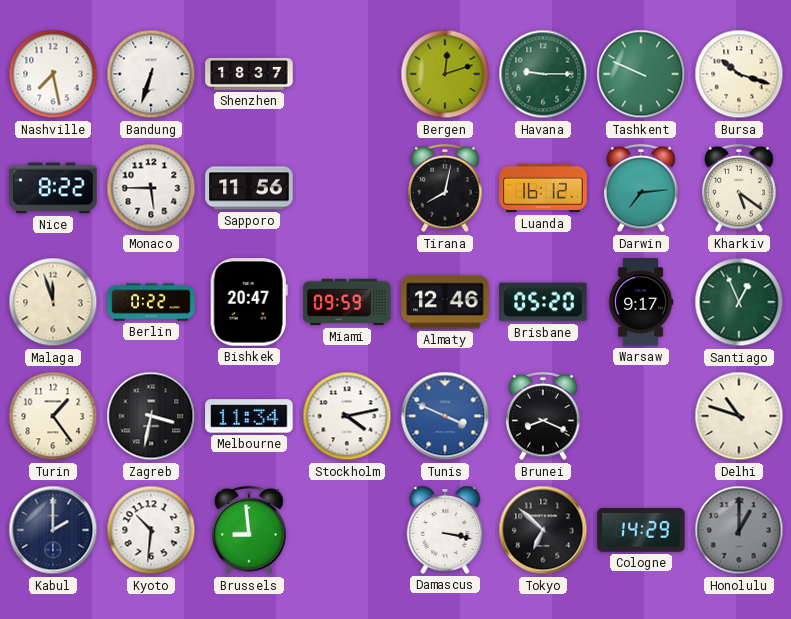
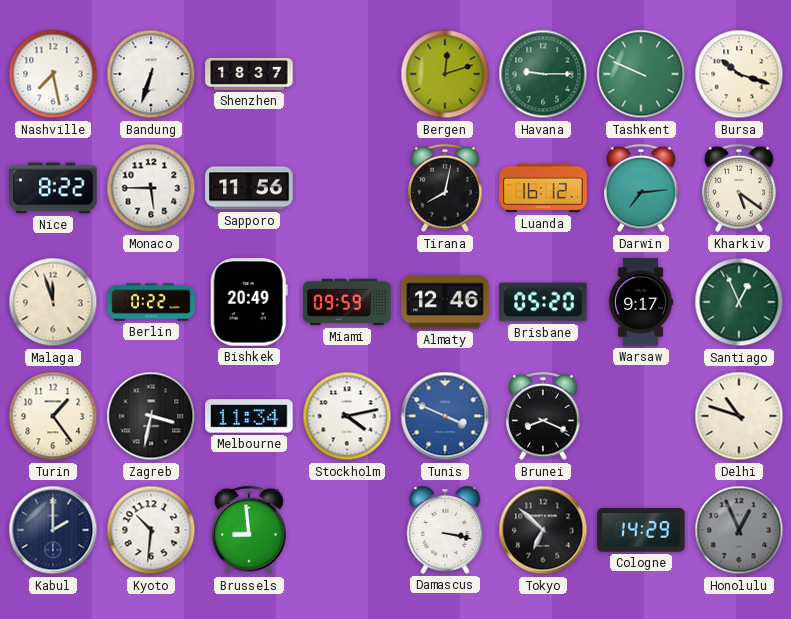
Bishkek: 20:47 -> 20:49
Honolulu: 1:00 -> 12:56
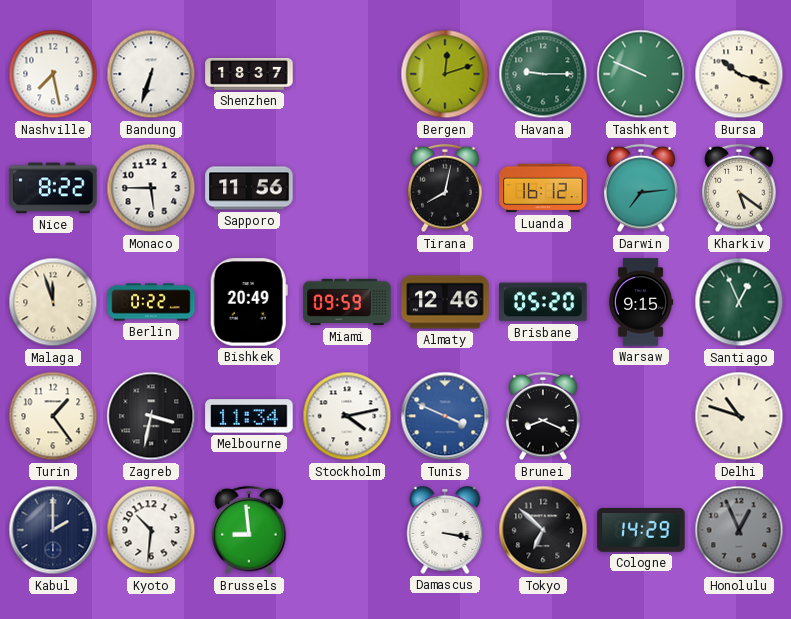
Warsaw: 9:17 -> 9:15
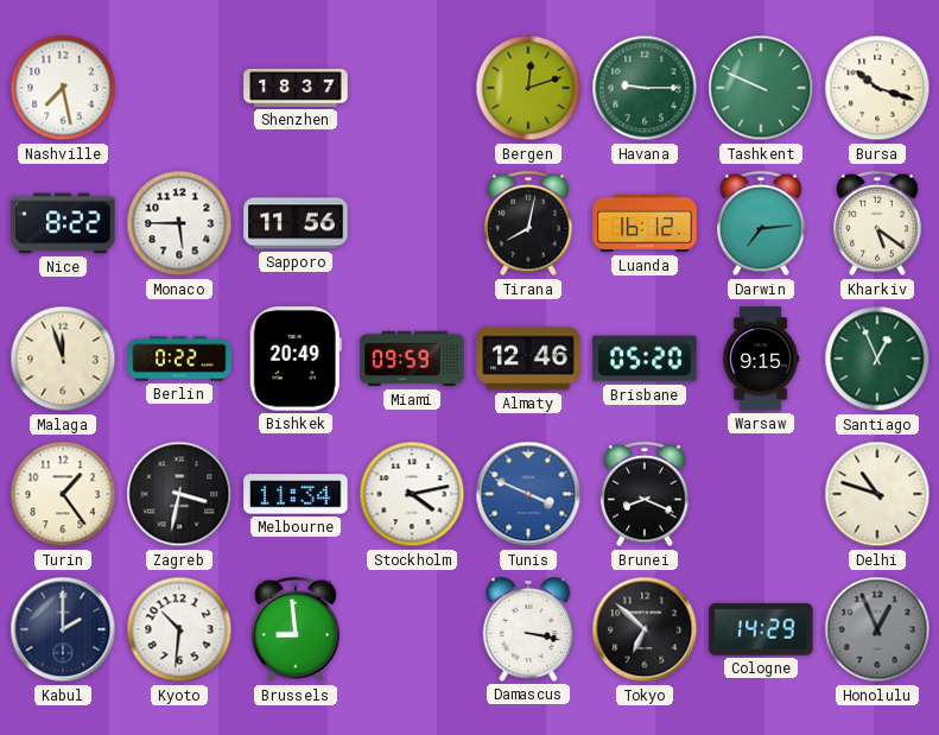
Bandung: 6:33 -> none
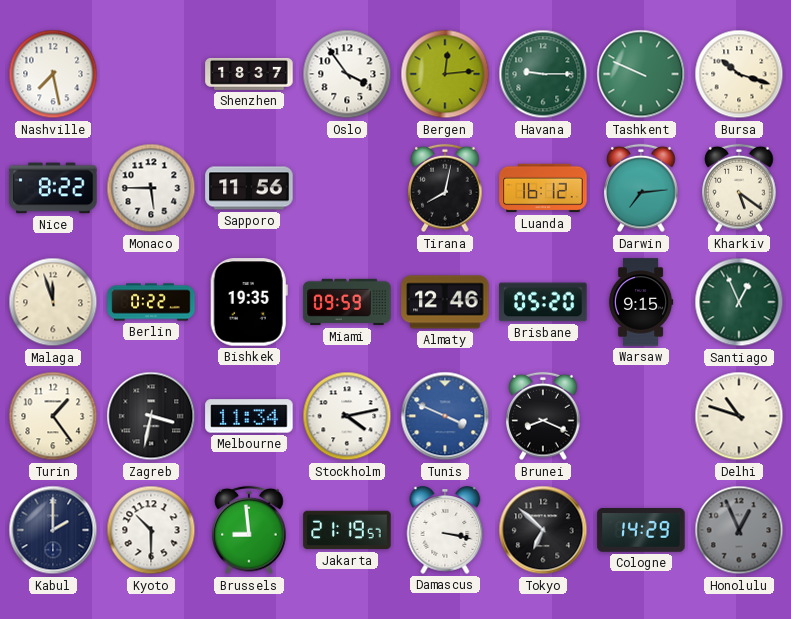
Oslo: none -> 3:54
Bergen: 12:12 -> 12:14
Bishkek: 20:49 -> 19:35
Kyoto: 10:31 -> 10:30
Jakarta: none -> 21:19
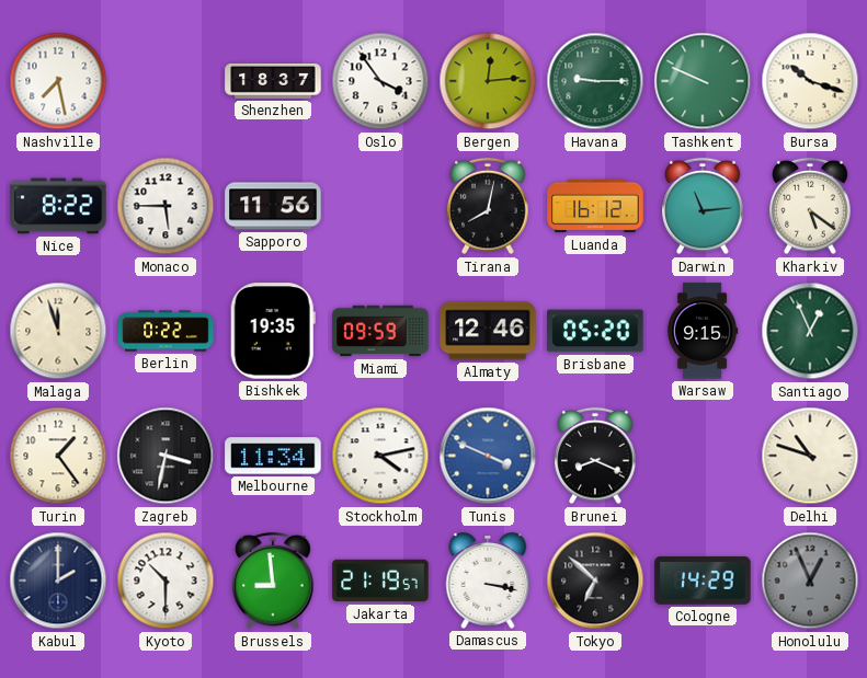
Darwin: 7:14 -> 11:14
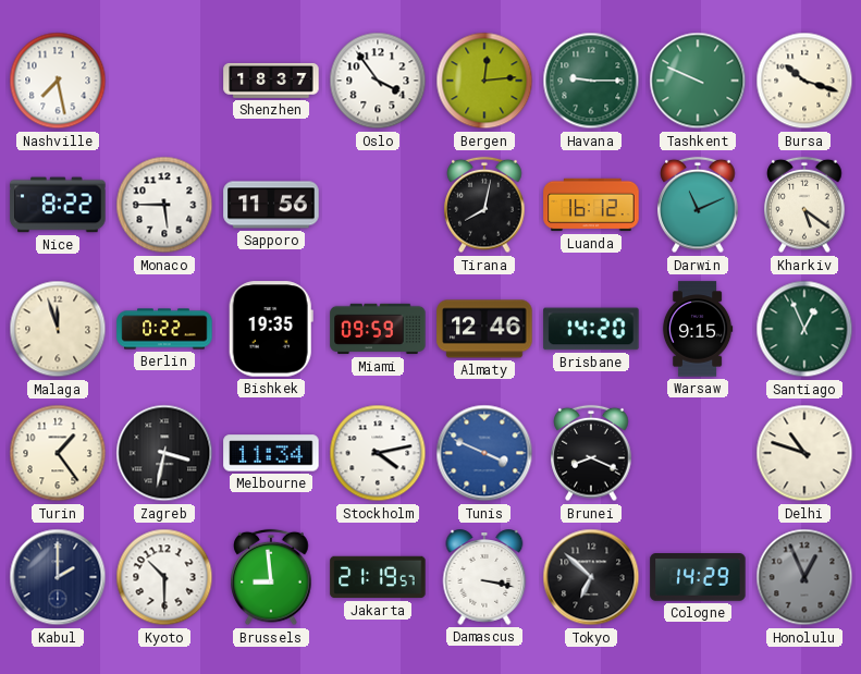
Darwin: 11:14 -> 11:11
Brisbane: 05:20 -> 14:20
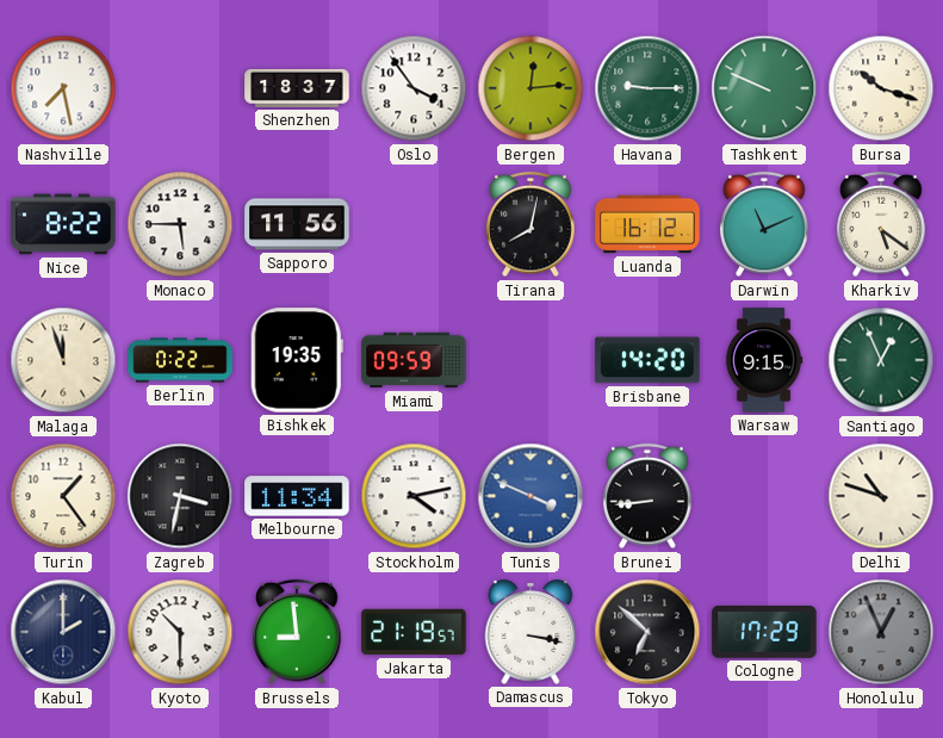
Almaty: 12:46 -> none
Brunei: 8:19 -> 8:44
Cologne: 14:29 -> 17:29
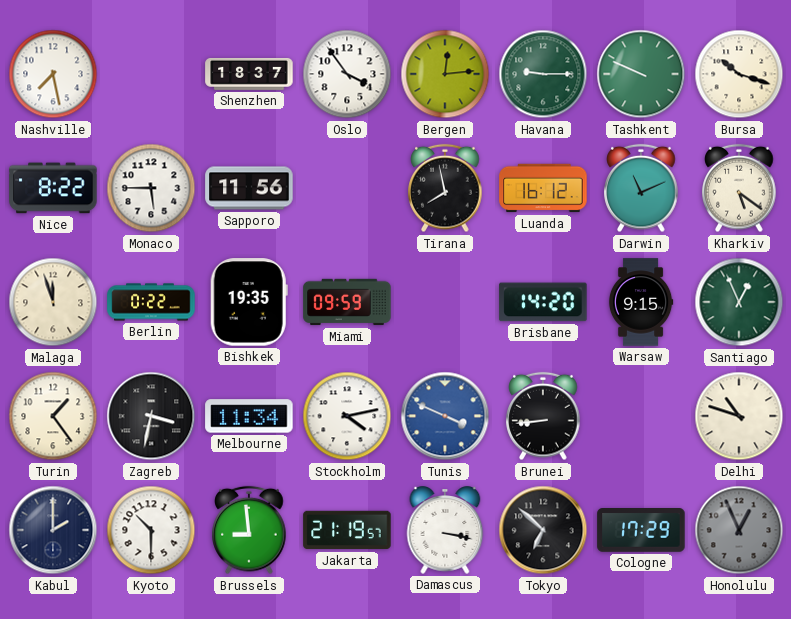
Tirana: 8:02 -> 7:58
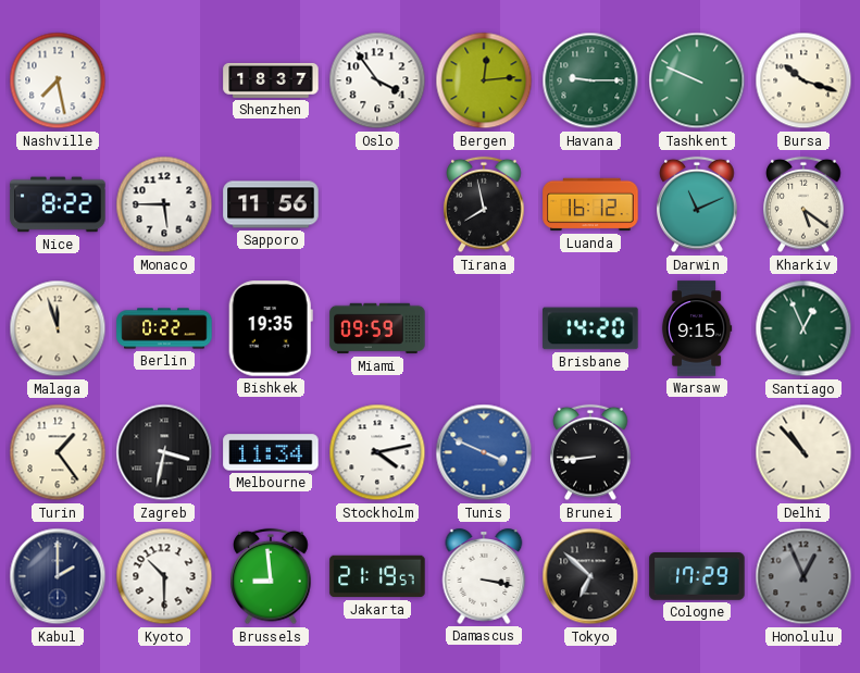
Delhi: 10:48 -> 10:53
